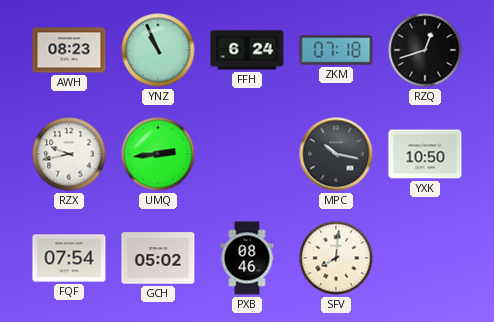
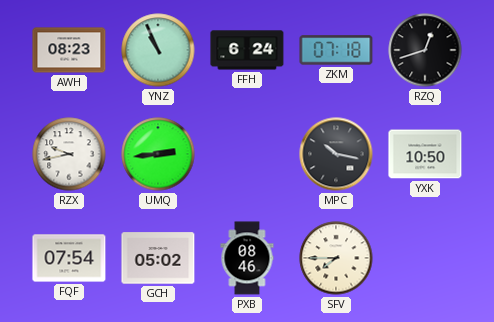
SFV: 8:01 -> 7:45
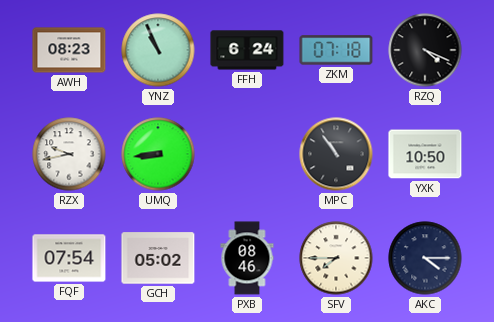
RZQ: 12:42 -> 4:19
UMQ: 2:44 -> 8:44
MPC: 10:17 -> 10:54
AKC: none -> 4:15
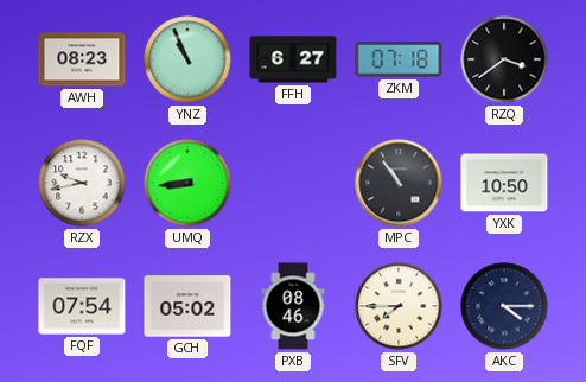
FFH: 6:24 -> 6:27
RZQ: 4:19 -> 3:39
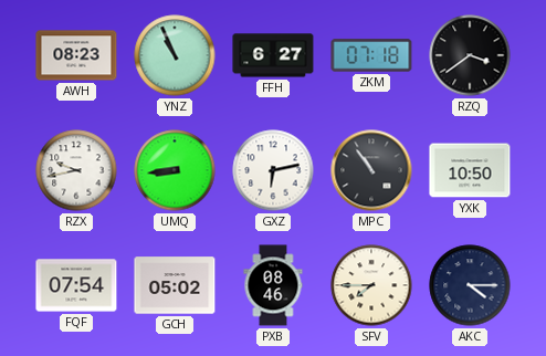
GXZ: none -> 6:13
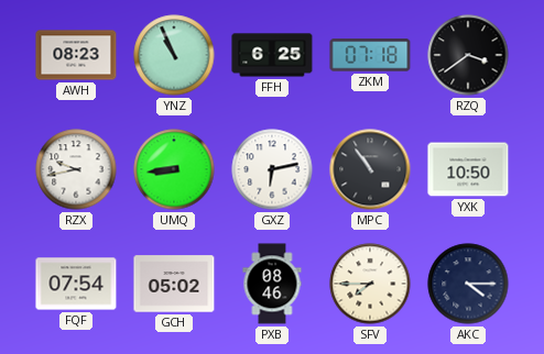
FFH: 6:27 -> 6:25
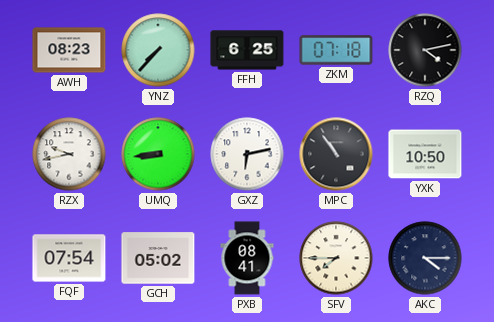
YNZ: 10:56 -> 7:37
RZQ: 3:39 -> 4:13
PXB: 08:46 -> 08:41
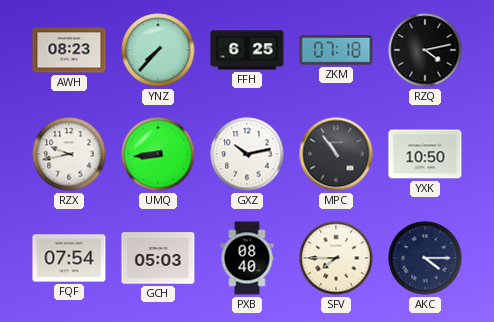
GXZ: 6:13 -> 10:13
GCH: 05:02 -> 05:03
PXB: 08:41 -> 08:40
